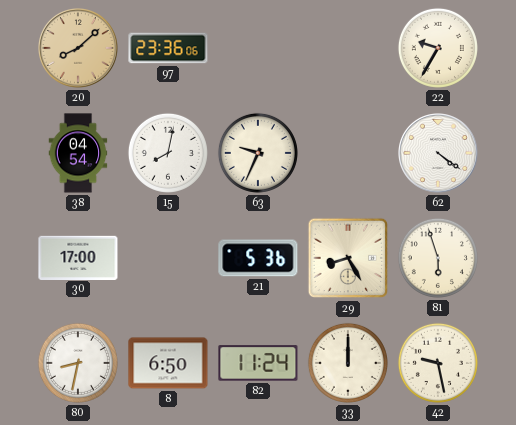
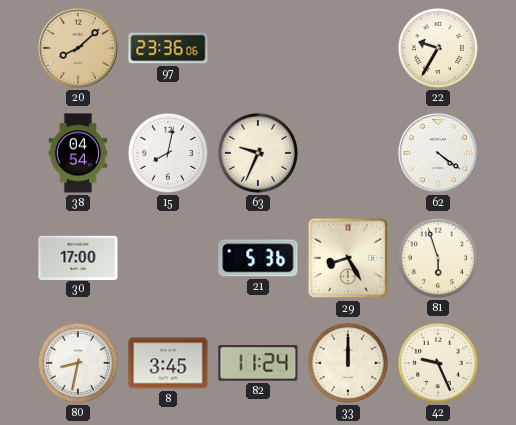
8: 6:50 -> 3:45
42: 9:28 -> 9:26
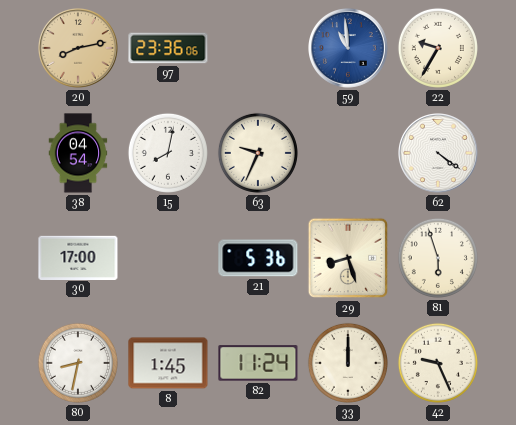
20: 8:08 -> 8:13
59: none -> 10:59
29: 8:25 -> 8:27
8: 3:45 -> 1:45
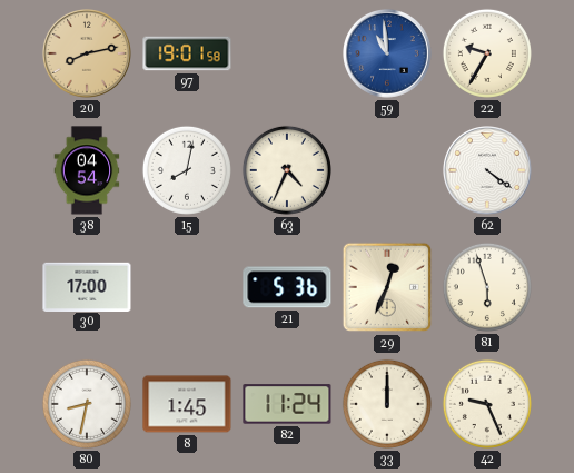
97: 23:36 -> 19:01
63: 9:34 -> 4:34
29: 8:27 -> 12:34
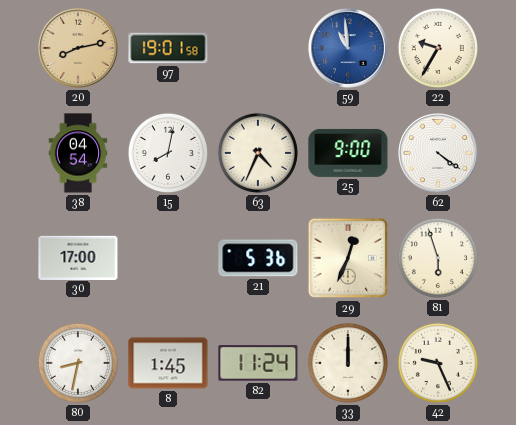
25: none -> 9:00
